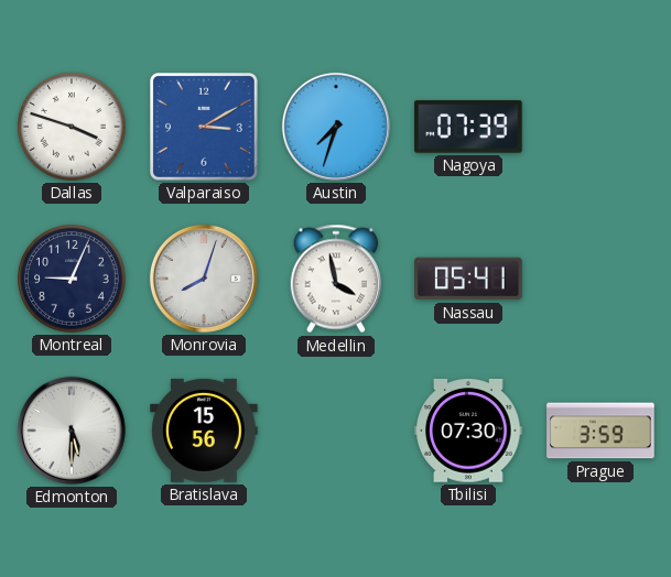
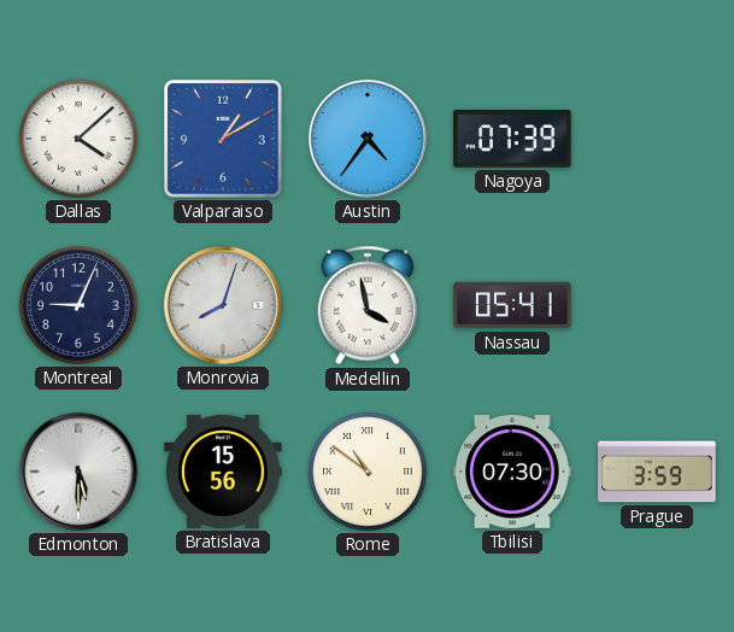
Dallas: 3:48 -> 4:08
Valparaiso: 3:10 -> 1:10
Austin: 7:33 -> 4:36
Rome: none -> 10:51
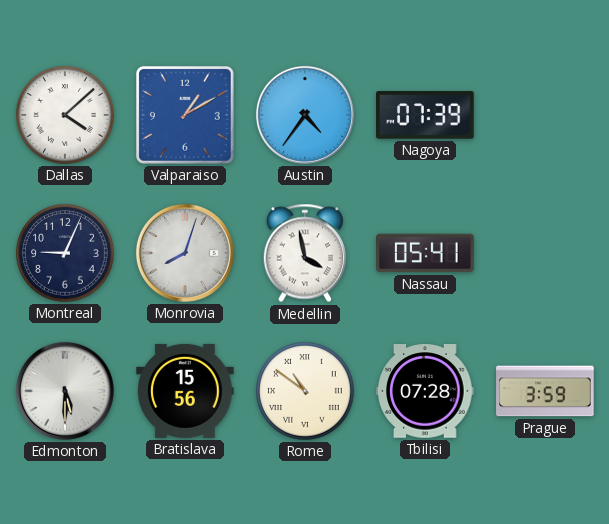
Tbilisi: 07:30 -> 07:28
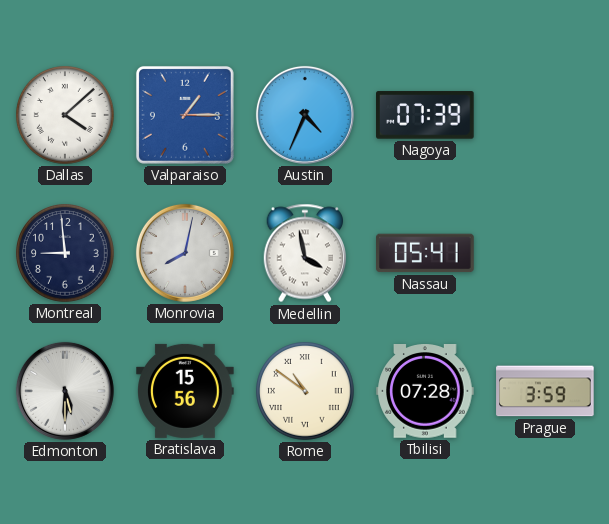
Valparaiso: 1:10 -> 1:15
Austin: 4:36 -> 4:34
Montreal: 9:04 -> 8:59
Monrovia: 8:03 -> 8:02
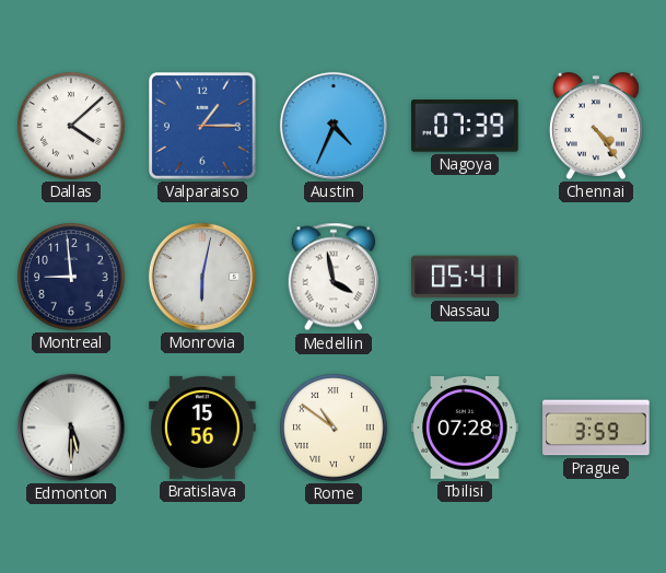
Chennai: none -> 4:24
Monrovia: 8:02 -> 6:02
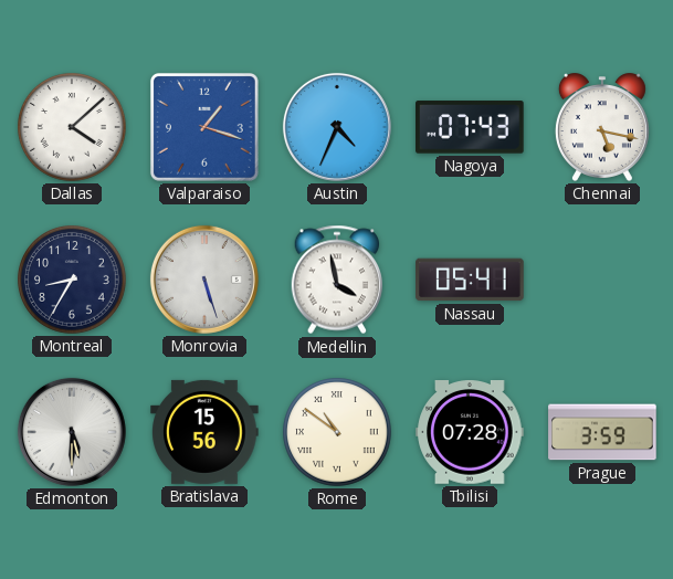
Valparaiso: 1:15 -> 1:18
Nagoya: 07:39 -> 07:43
Chennai: 4:24 -> 5:17
Montreal: 8:59 -> 8:35
Monrovia: 6:02 -> 5:27
